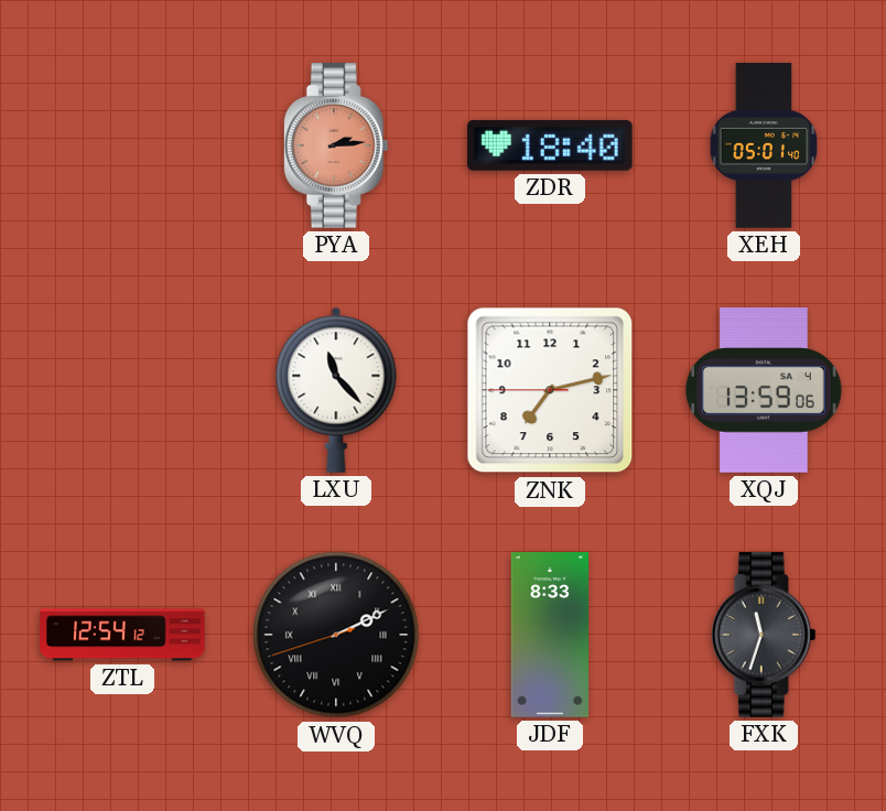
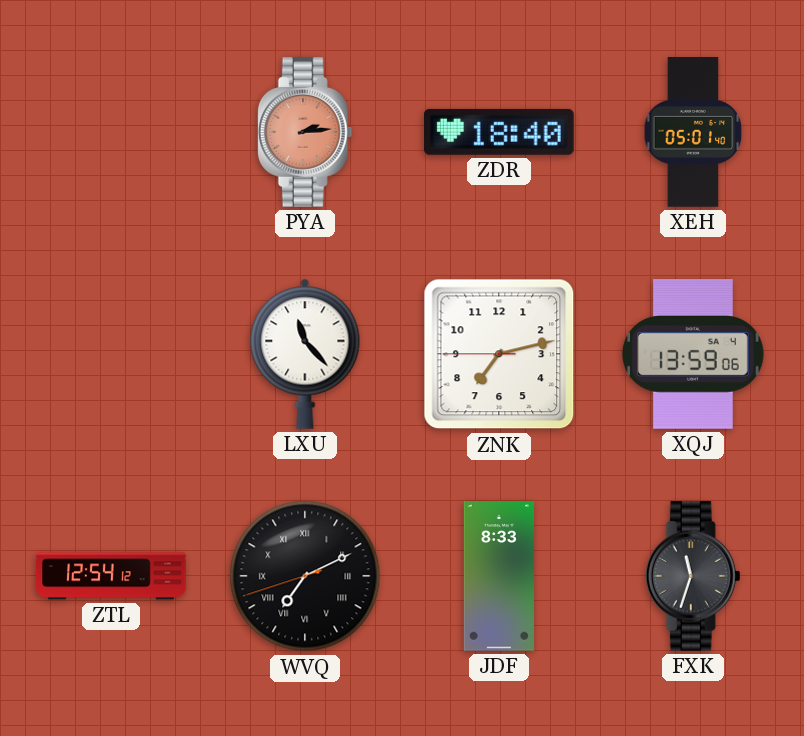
WVQ: 2:10 -> 7:10
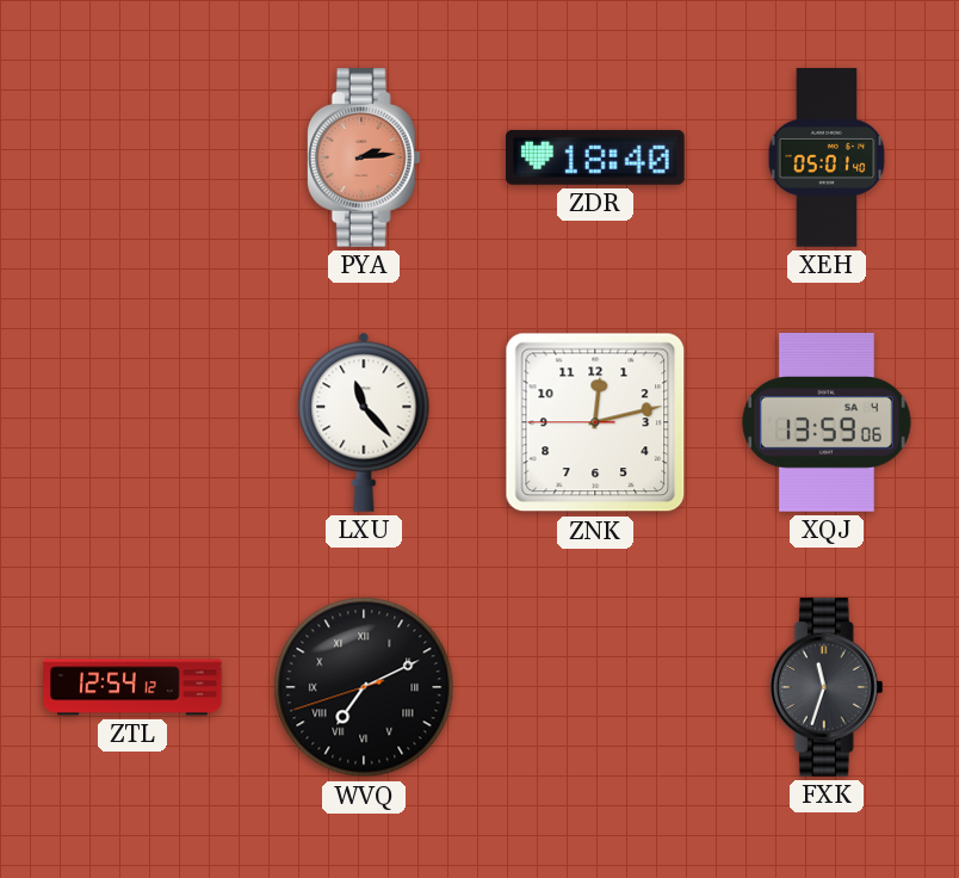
ZNK: 7:12 -> 12:12
JDF: 8:33 -> none
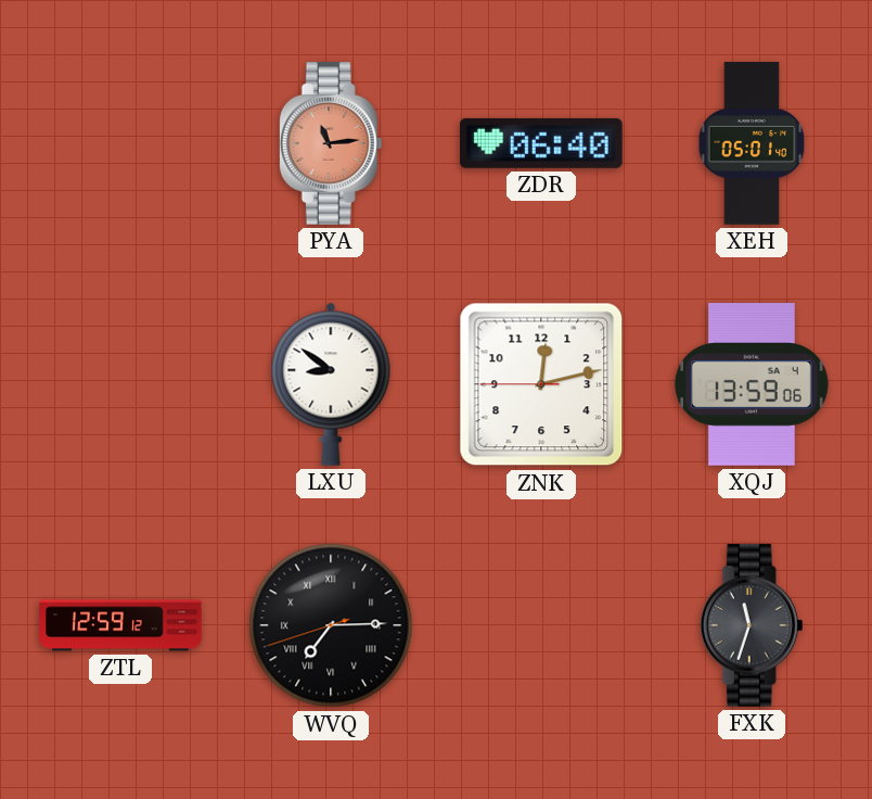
PYA: 2:14 -> 11:14
ZDR: 18:40 -> 06:40
LXU: 11:23 -> 8:51
ZTL: 12:54 -> 12:59
WVQ: 7:10 -> 7:14
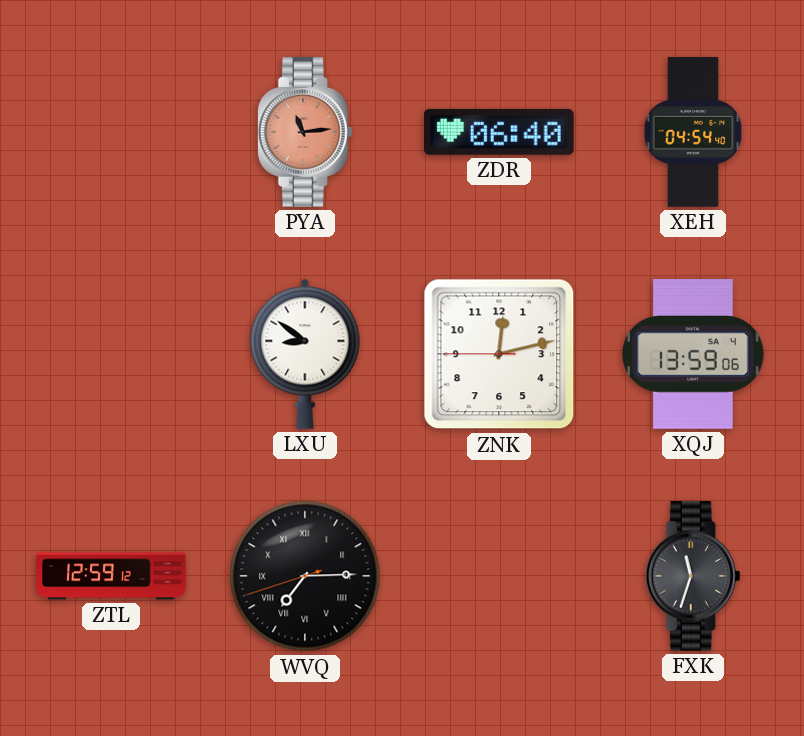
XEH: 05:01 -> 04:54
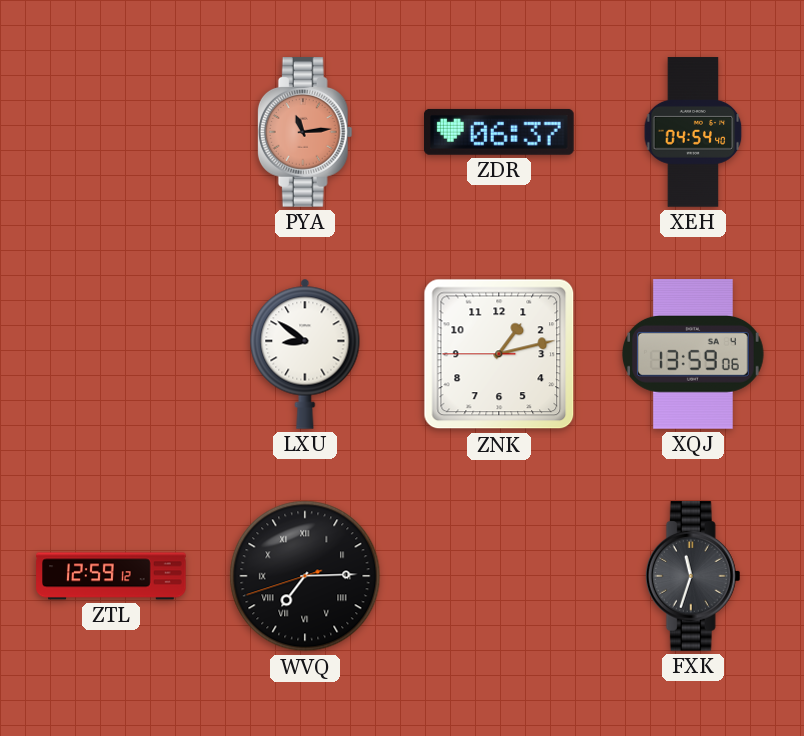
ZDR: 06:40 -> 06:37
ZNK: 12:12 -> 1:12
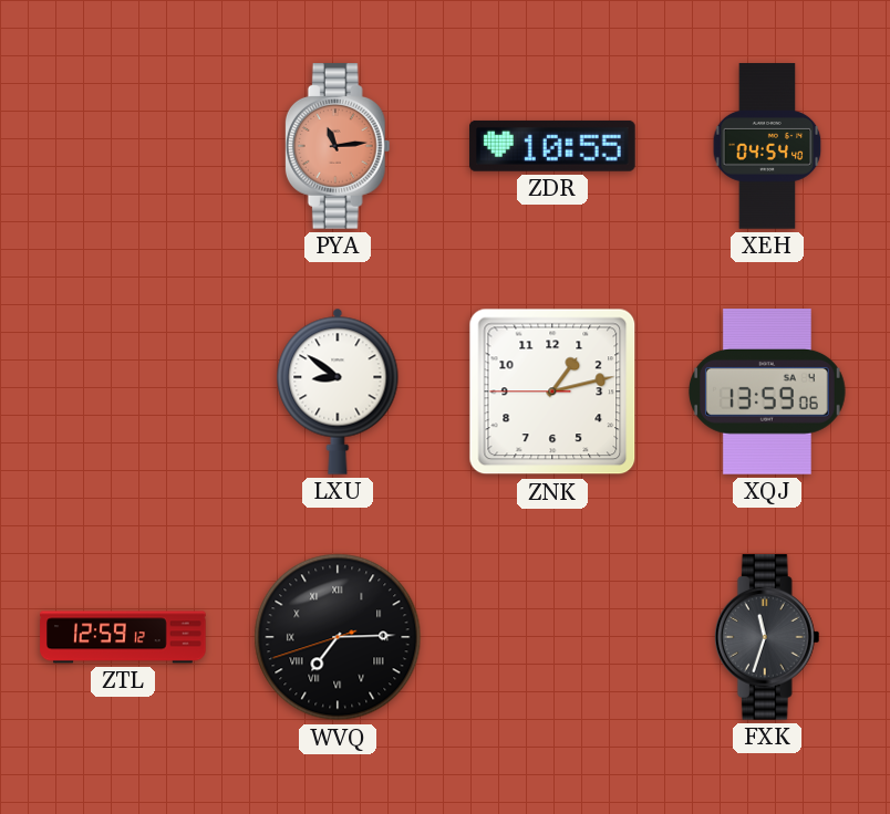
ZDR: 06:37 -> 10:55
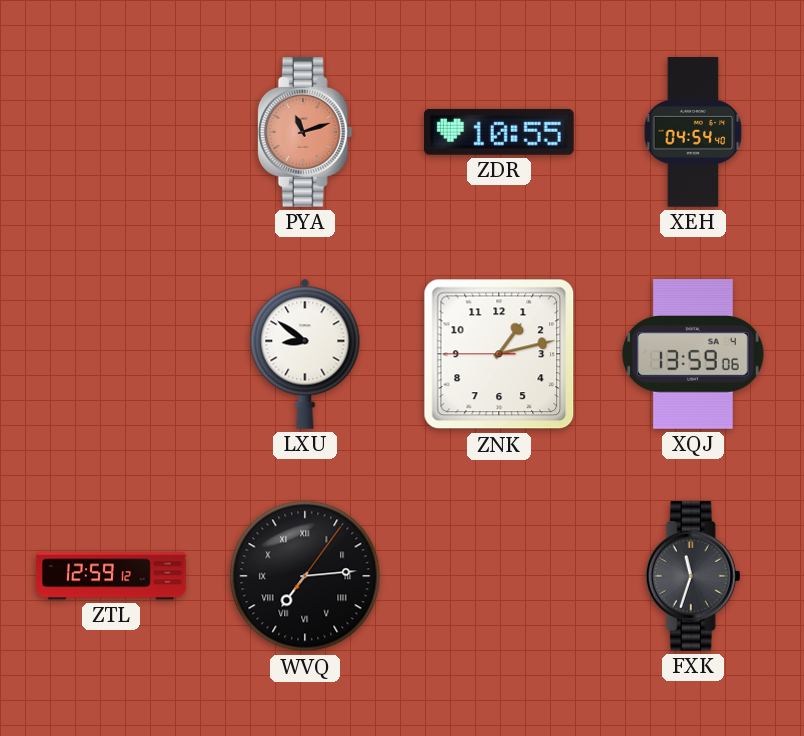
PYA: 11:14 -> 11:12
WVQ: 7:14:42 -> 7:14:06
